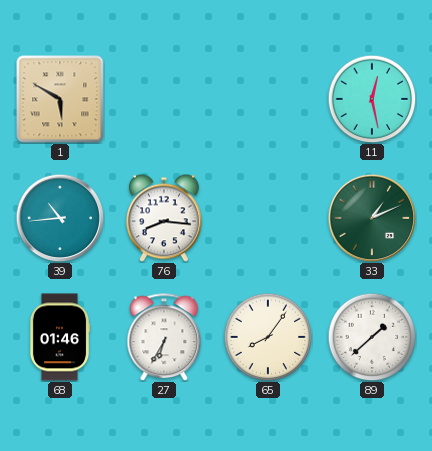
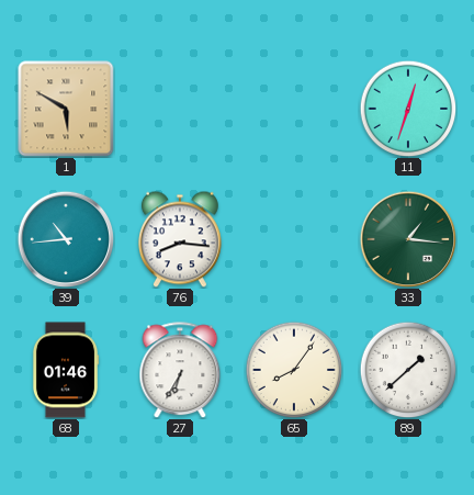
11: 12:28 -> 12:33
33: 1:11 -> 1:16
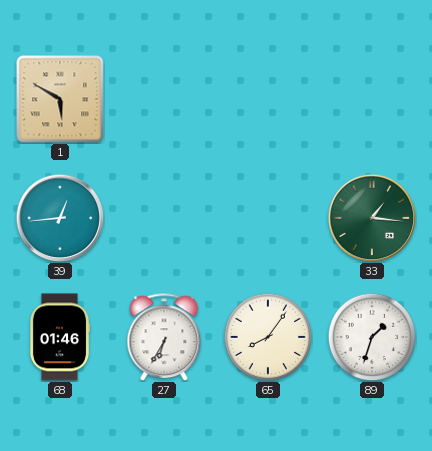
11: 12:33 -> none
39: 10:44 -> 12:44
76: 8:16 -> none
89: 1:38 -> 1:33
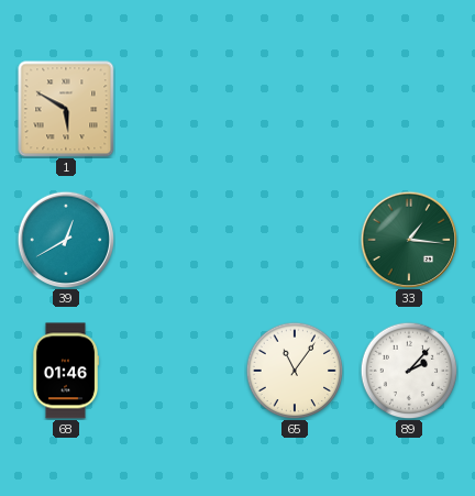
39: 12:44 -> 12:40
27: 6:35 -> none
65: 8:06 -> 11:06
89: 1:33 -> 2:07
